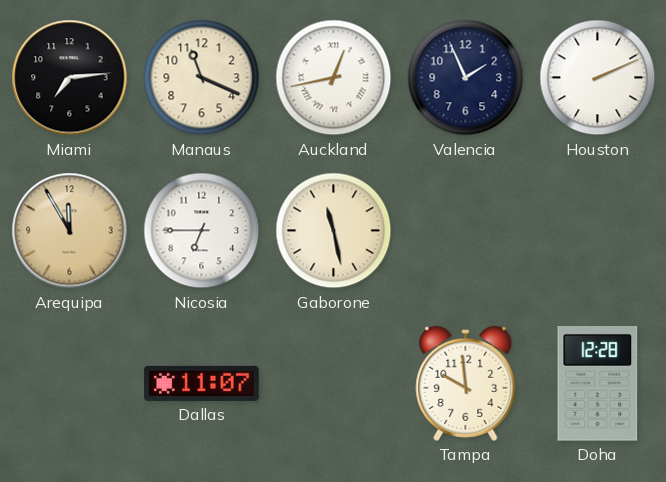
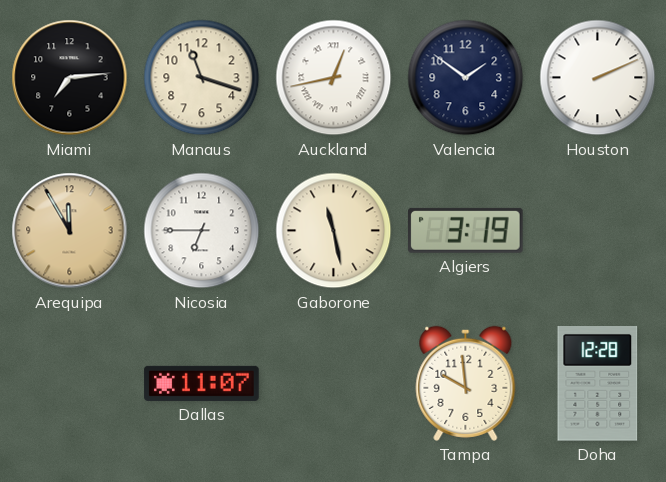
Manaus: 11:19 -> 11:18
Valencia: 1:56 -> 1:51
Algiers: none -> 3:19
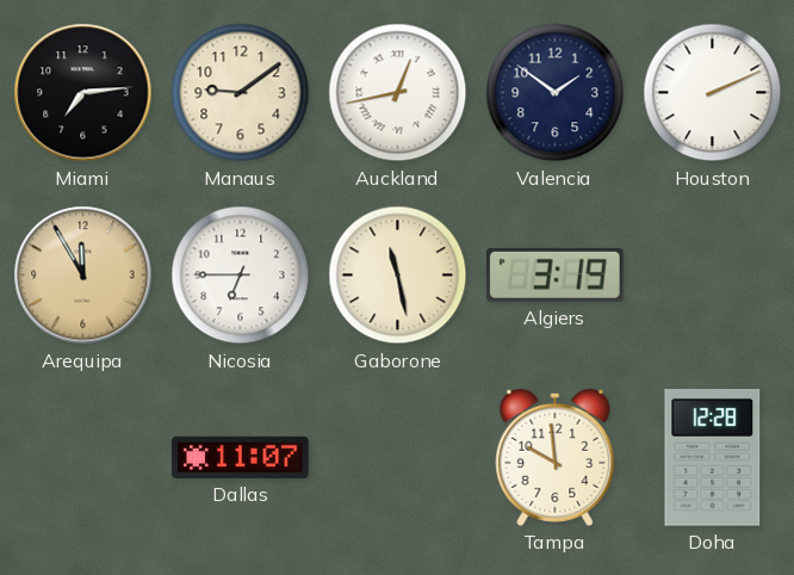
Manaus: 11:18 -> 9:09
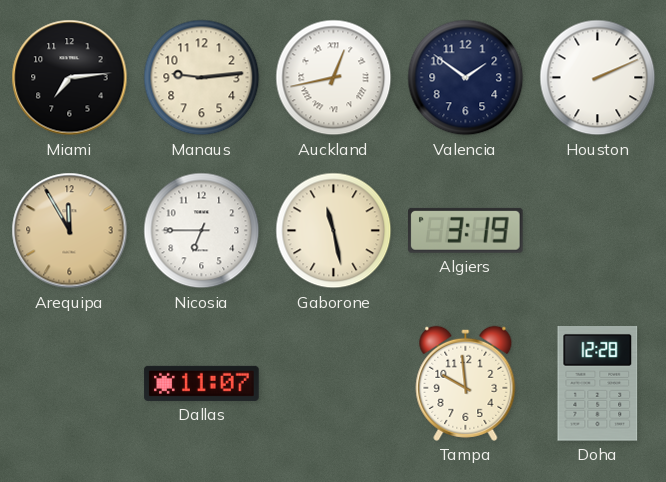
Manaus: 9:09 -> 9:14
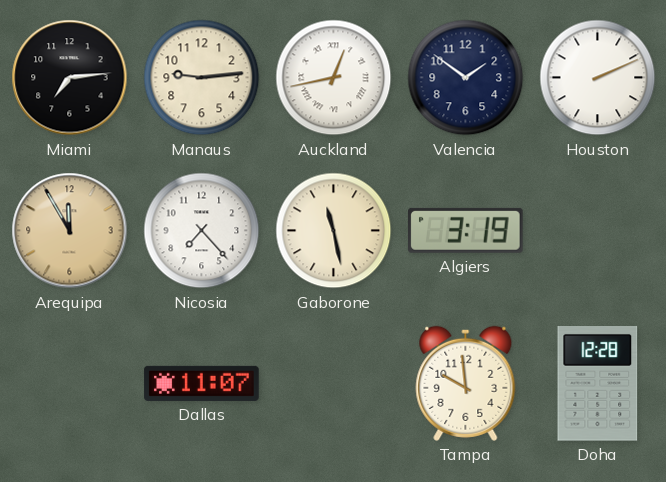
Nicosia: 6:45 -> 7:23
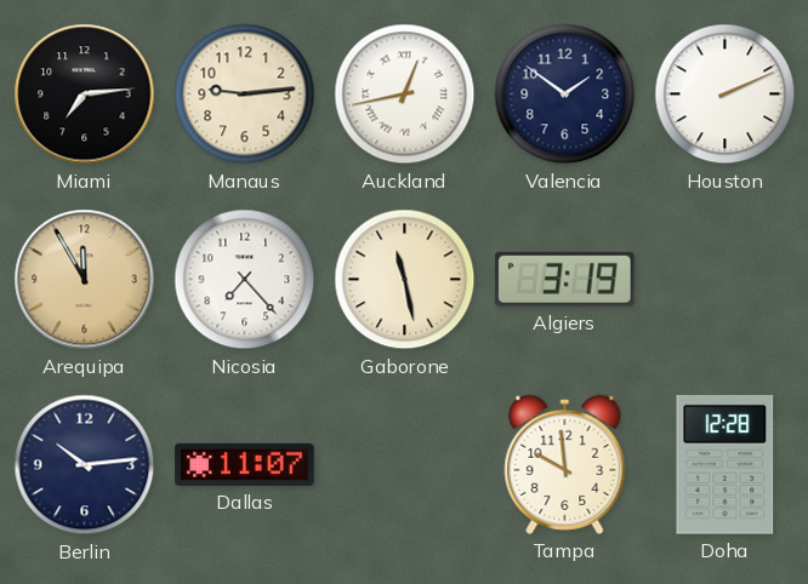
Berlin: none -> 10:14
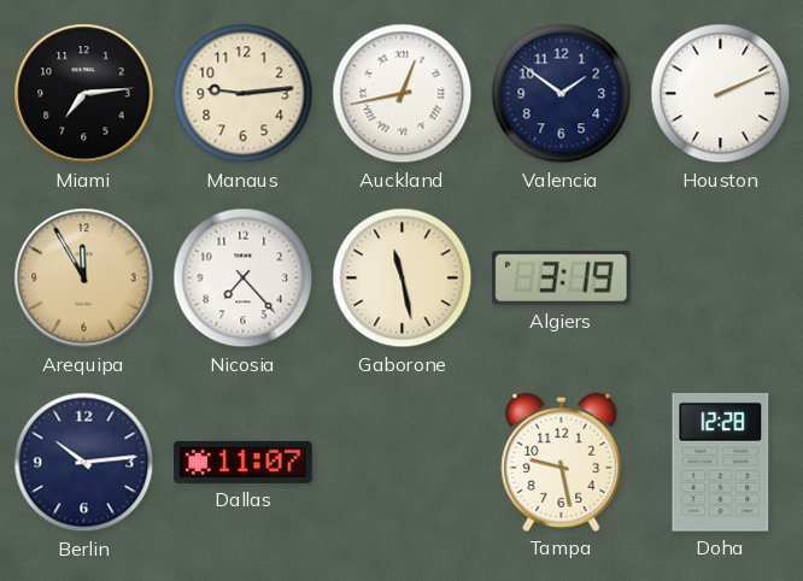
Tampa: 9:59 -> 9:28
